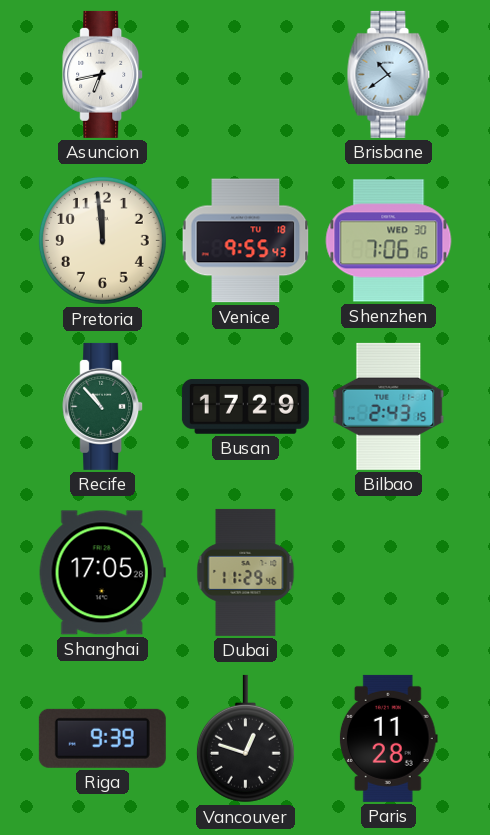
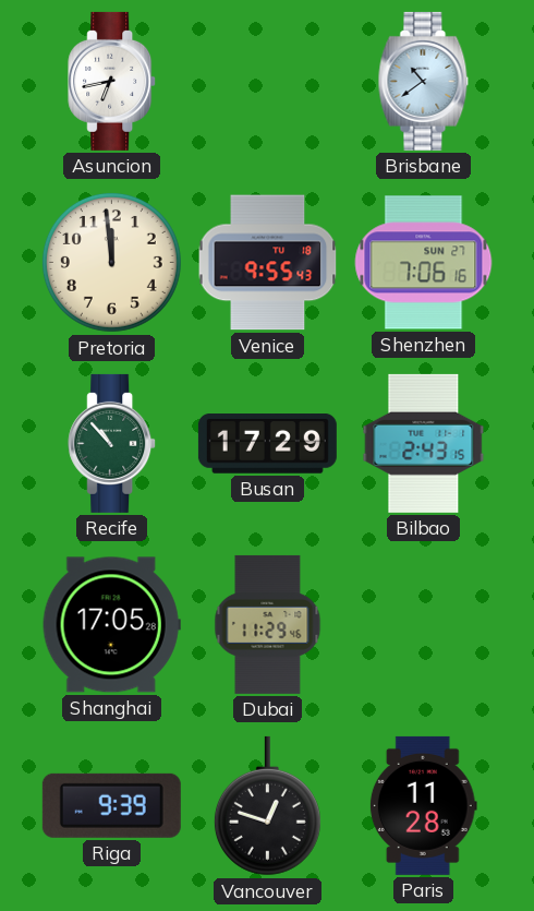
Shenzhen date: WED 30 -> SUN 27
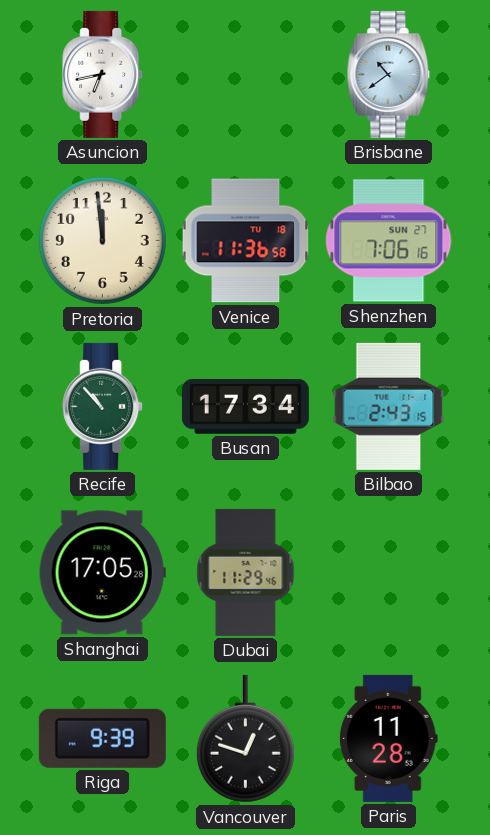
Venice: 9:55 -> 11:36
Busan: 17:29 -> 17:34
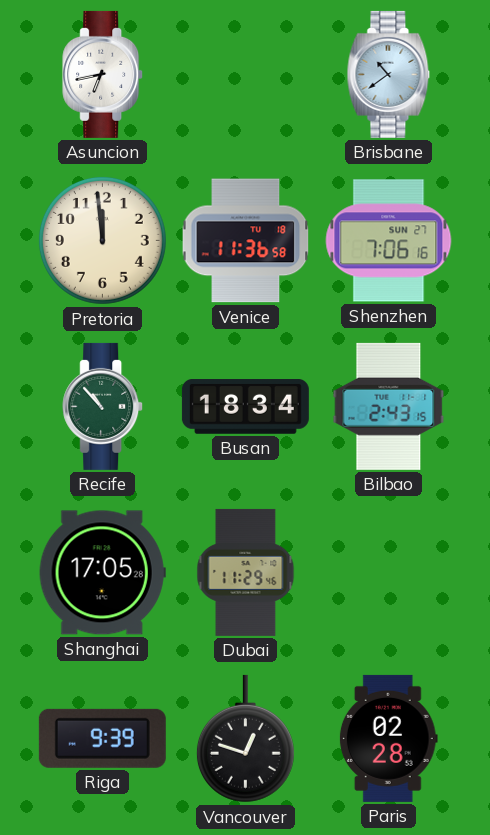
Busan: 17:34 -> 18:34
Paris: 11:28 -> 02:28
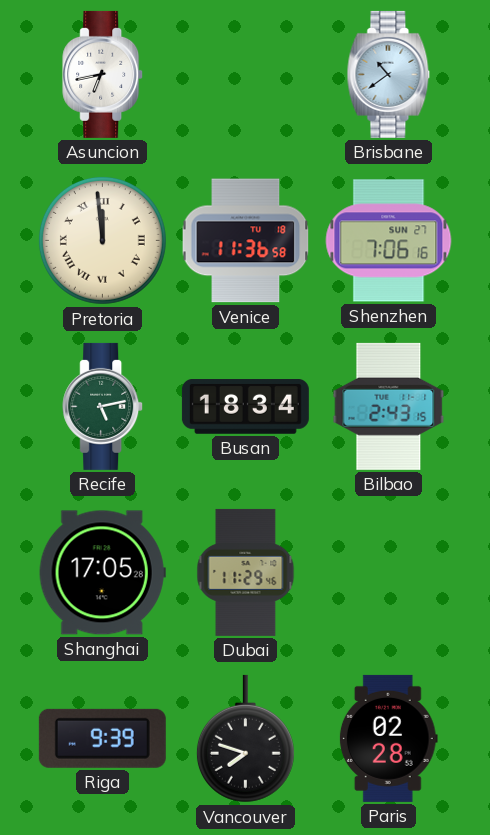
Pretoria numerals: Arabic -> Roman
Recife: 10:53 -> 5:13
Vancouver: 12:48 -> 7:48
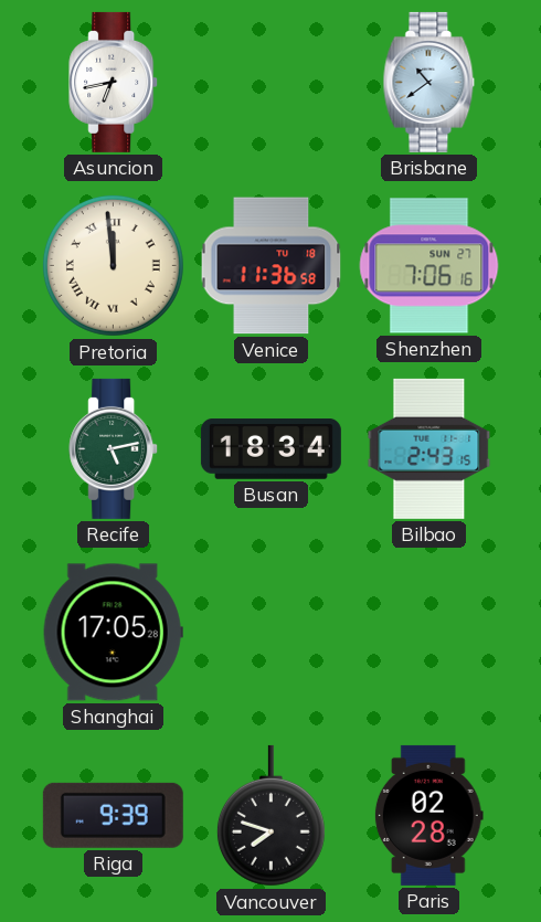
Dubai: 11:29 -> none
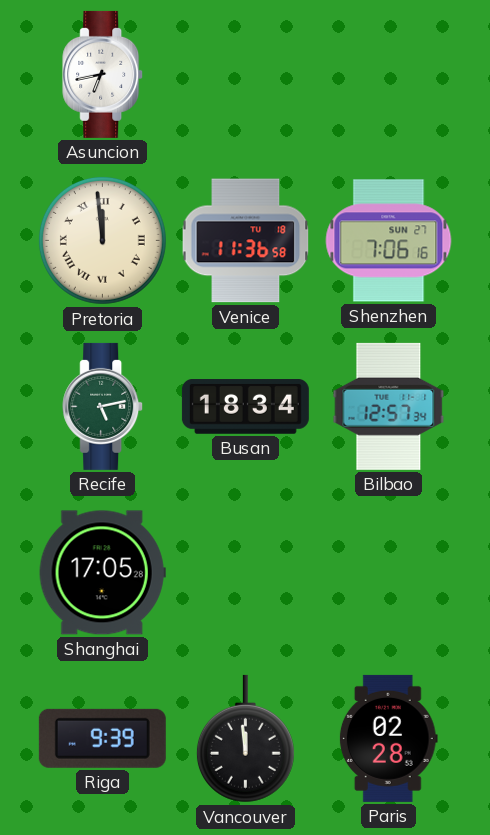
Brisbane: 10:39 -> none
Bilbao: 2:43 -> 12:57
Vancouver: 7:48 -> 11:59
